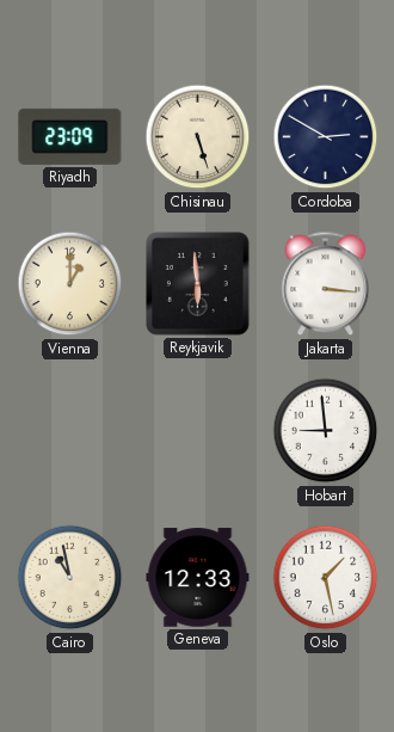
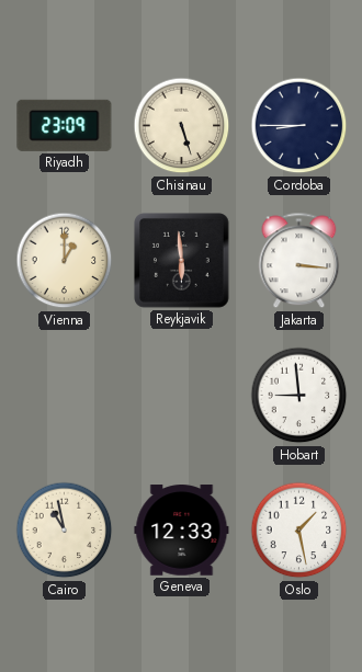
Cordoba: 2:50 -> 8:45
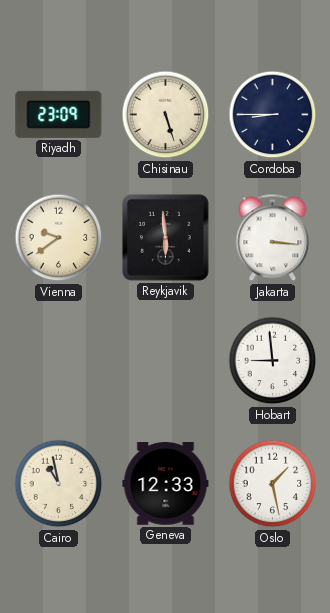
Vienna: 1:00 -> 9:39
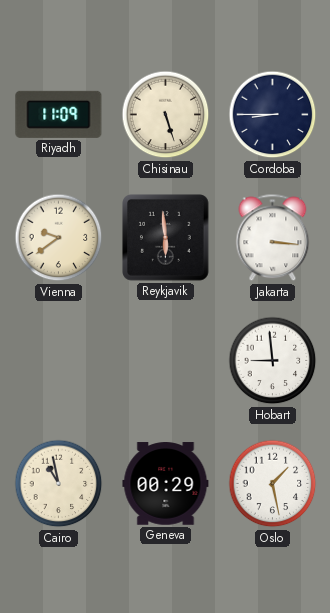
Riyadh: 23:09 -> 11:09
Geneva: 12:33 -> 00:29
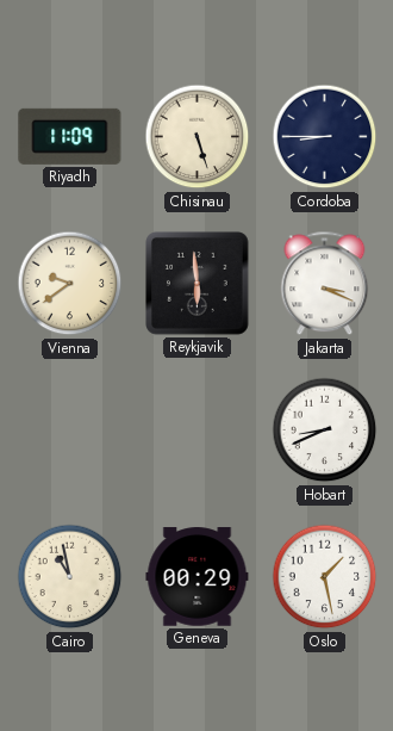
Jakarta: 3:16 -> 3:19
Hobart: 8:59 -> 8:41
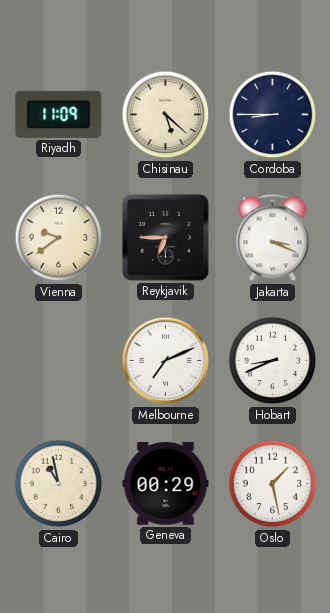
Chisinau: 5:27 -> 5:22
Reykjavik: 5:59 -> 6:45
Melbourne: none -> 7:11
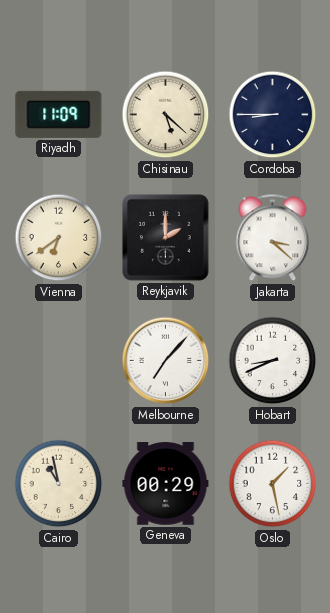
Vienna: 9:39 -> 6:39
Reykjavik: 6:45 -> 2:00
Jakarta: 3:19 -> 3:22
Melbourne: 7:11 -> 7:07
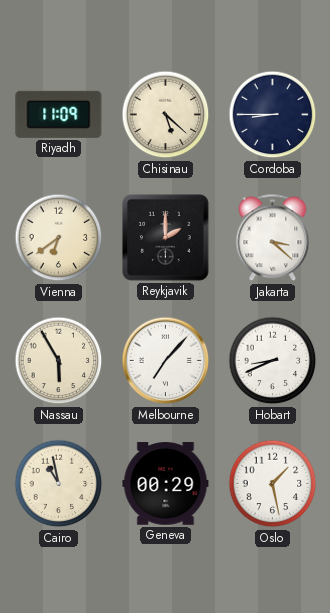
Nassau: none -> 5:55
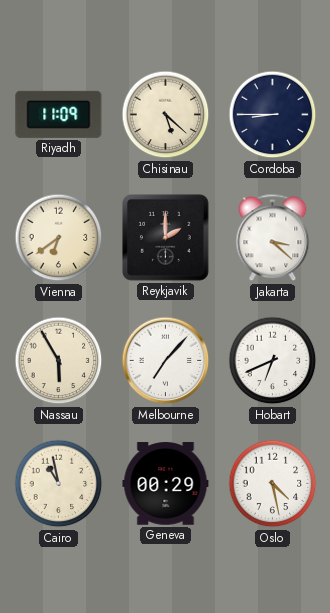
Hobart: 8:41 -> 6:41
Oslo: 1:28 -> 4:28
